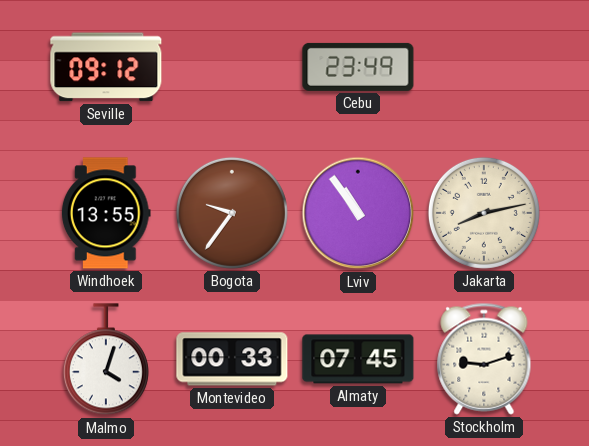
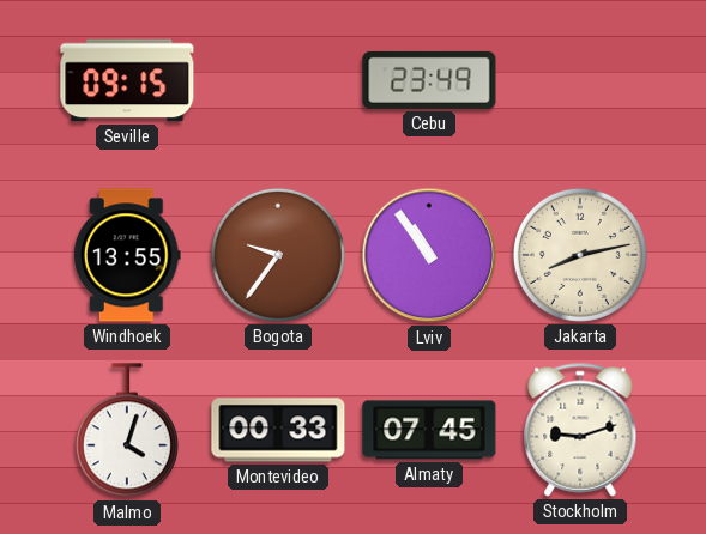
Seville: 09:12 -> 09:15
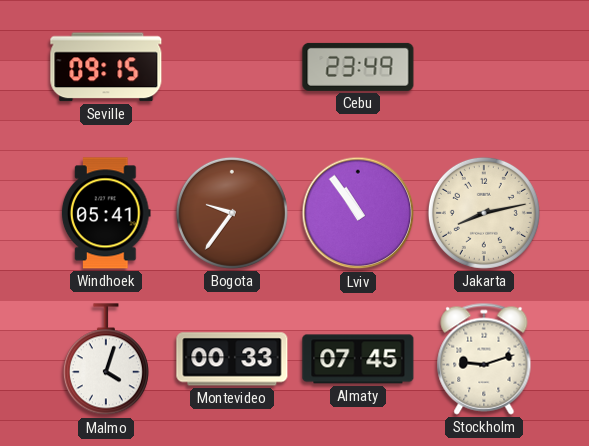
Windhoek: 13:55 -> 05:41
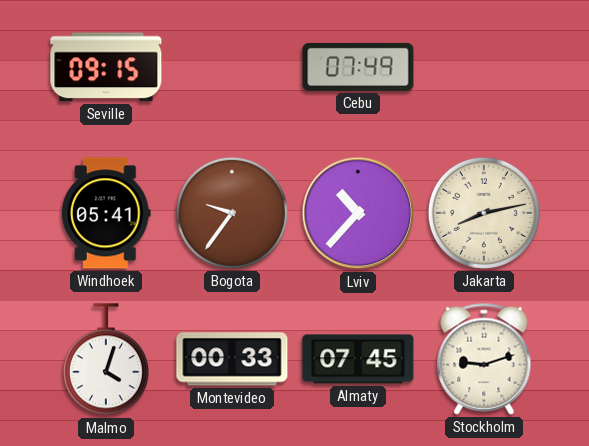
Cebu: 23:49 -> 07:49
Lviv: 10:54 -> 10:37
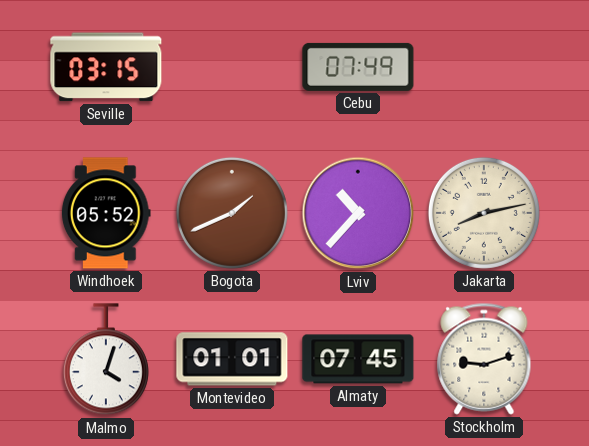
Seville: 09:15 -> 03:15
Windhoek: 05:41 -> 05:52
Bogota: 9:36 -> 1:41
Montevideo: 00:33 -> 01:01
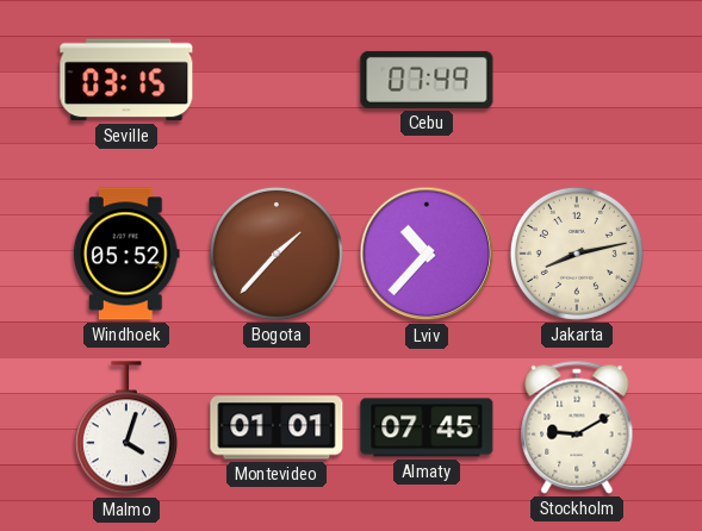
Bogota: 1:41 -> 1:37
Stockholm: 9:12 -> 9:10
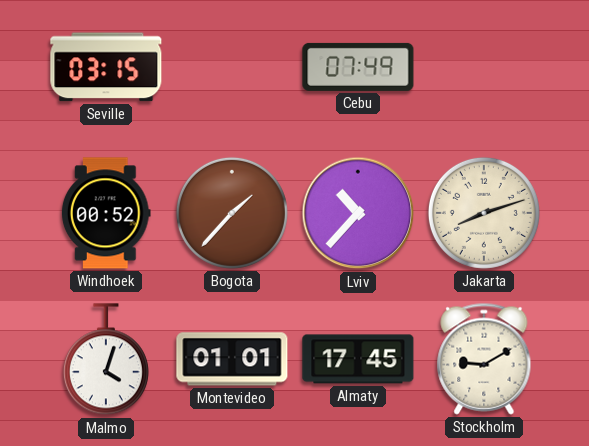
Windhoek: 05:52 -> 00:52
Jakarta: 8:13 -> 8:12
Almaty: 07:45 -> 17:45
